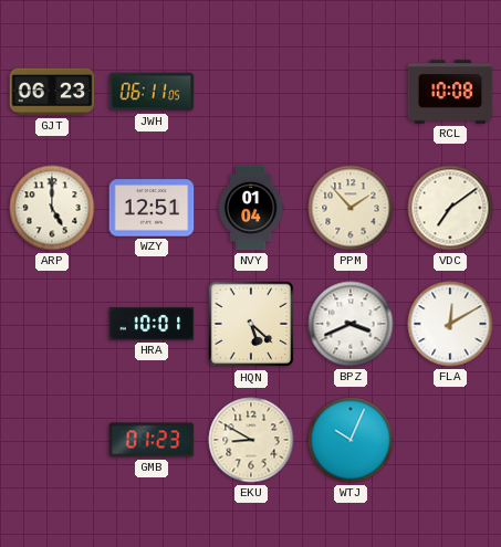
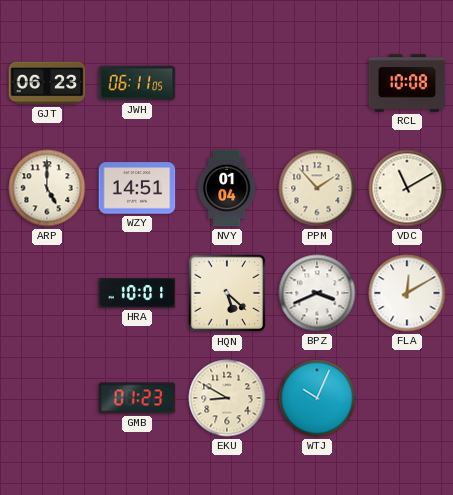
WZY: 12:51 -> 14:51
VDC: 7:09 -> 11:10
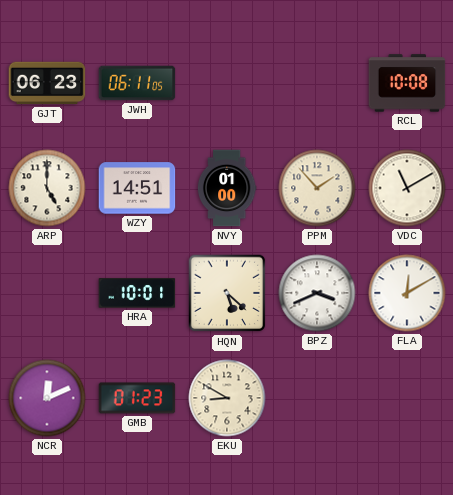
NVY: 01:04 -> 01:00
NCR: none -> 12:11
WTJ: 10:04 -> none
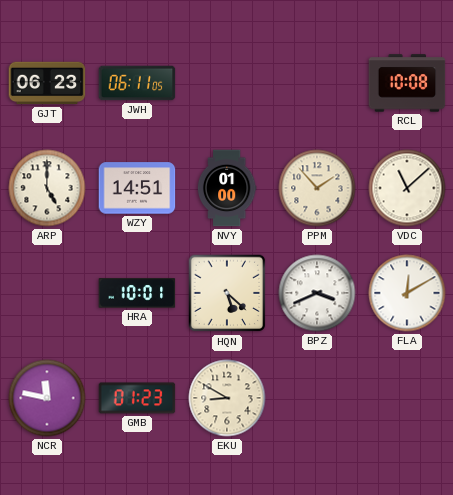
VDC: 11:10 -> 11:08
NCR: 12:11 -> 11:47
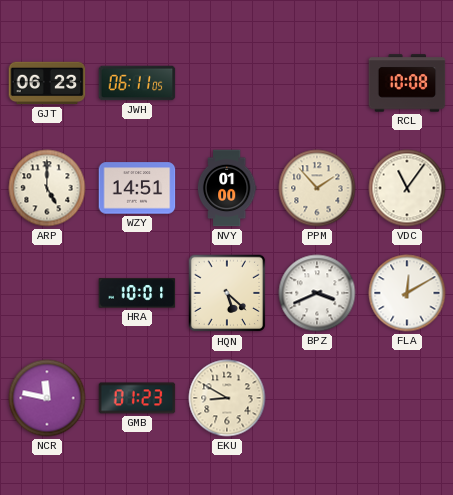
VDC: 11:08 -> 11:06
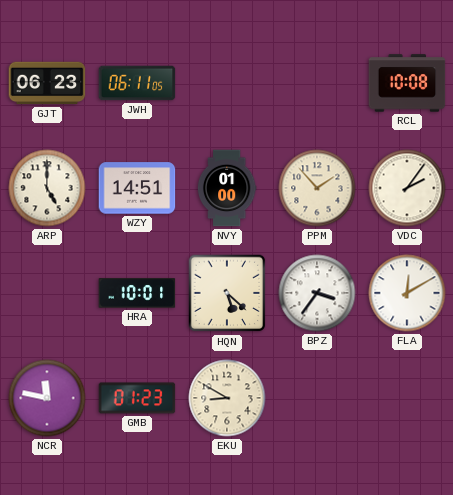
VDC: 11:06 -> 2:06
BPZ: 3:41 -> 3:36
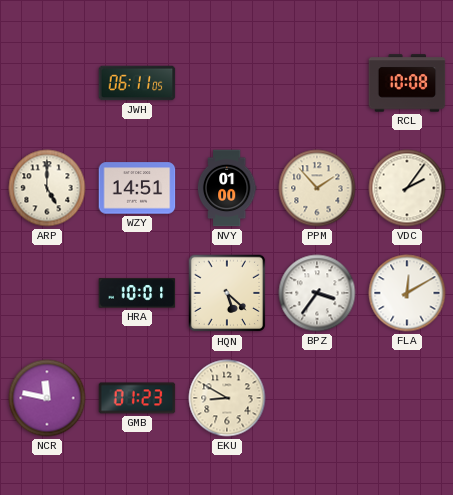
GJT: 06:23 -> none
